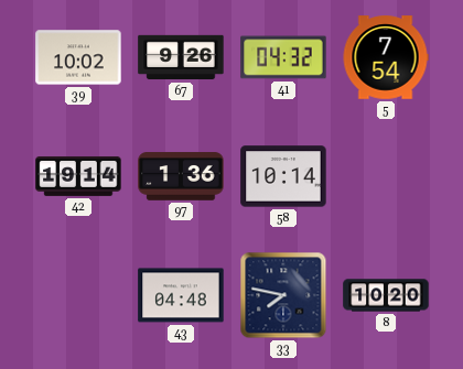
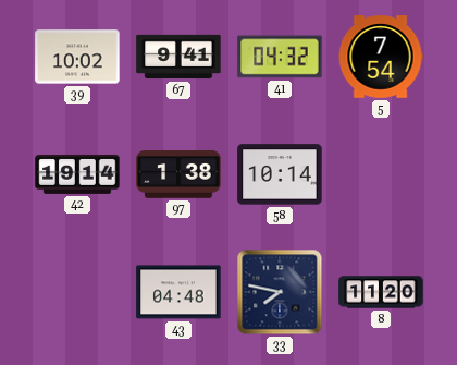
67: 9:26 -> 9:41
97: 1:36 -> 1:38
8: 10:20 -> 11:20
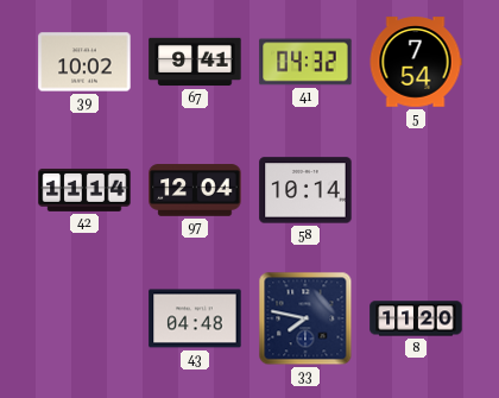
42: 19:14 -> 11:14
97: 1:38 -> 12:04
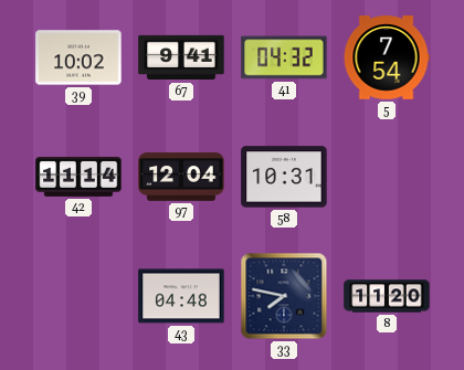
58: 10:14 -> 10:31
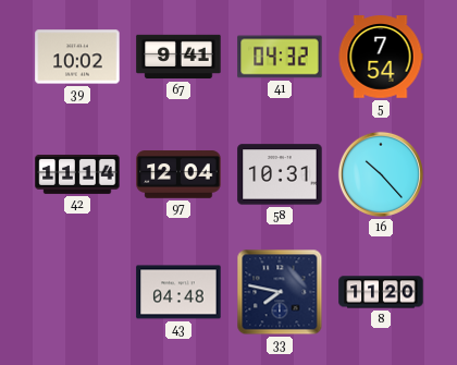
16: none -> 10:23
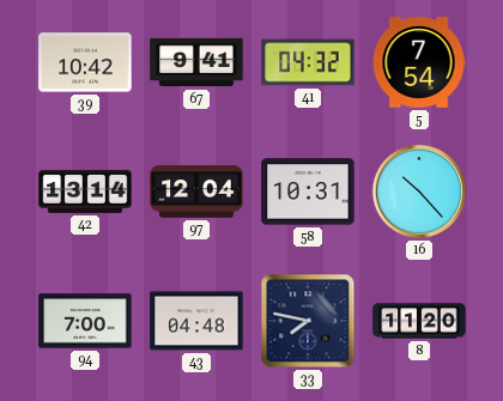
39: 10:02 -> 10:42
42: 11:14 -> 13:14
94: none -> 7:00
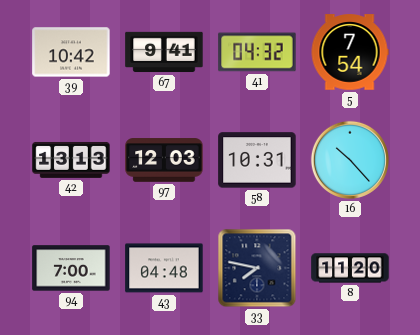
42: 13:14 -> 13:13
97: 12:04 -> 12:03
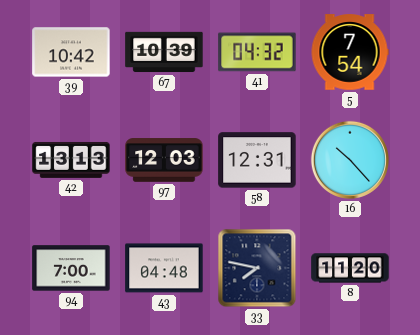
67: 9:41 -> 10:39
58: 10:31 -> 12:31
